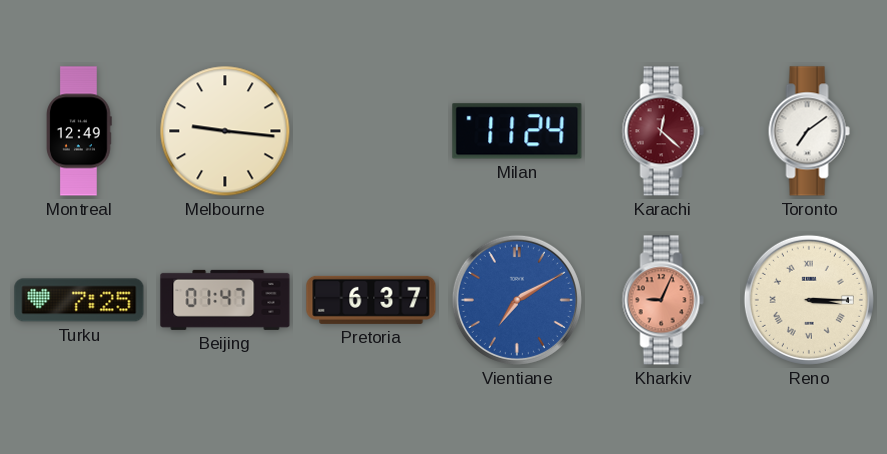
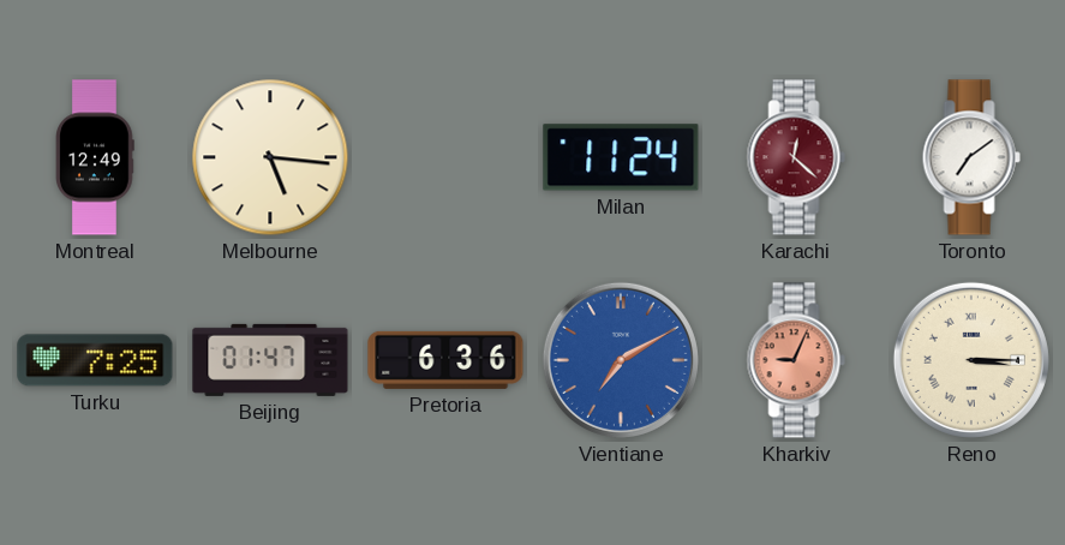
Melbourne: 9:16 -> 5:16
Pretoria: 6:37 -> 6:36
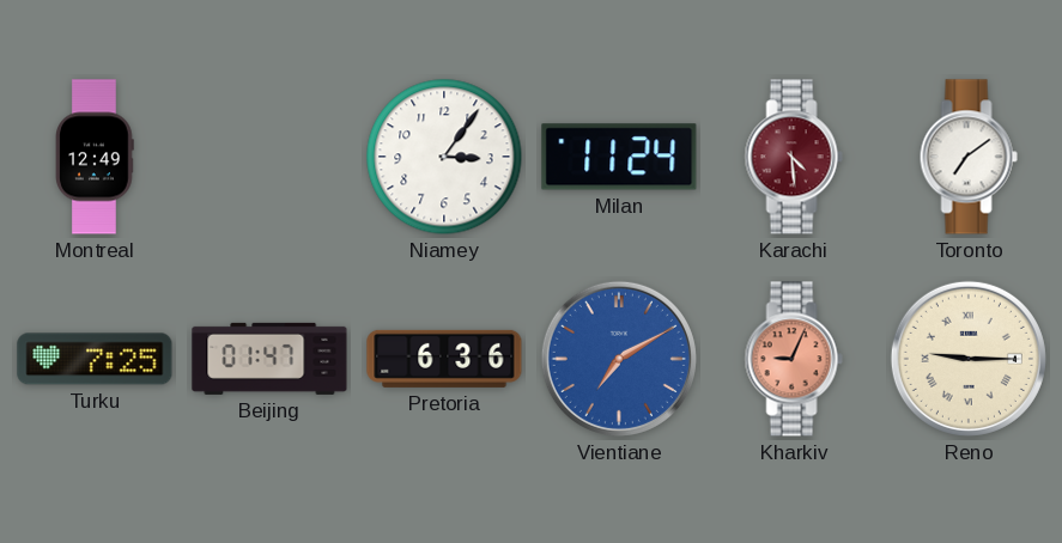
Melbourne: 5:16 -> none
Niamey: none -> 3:06
Karachi: 12:22 -> 4:29
Reno: 3:15 -> 9:15
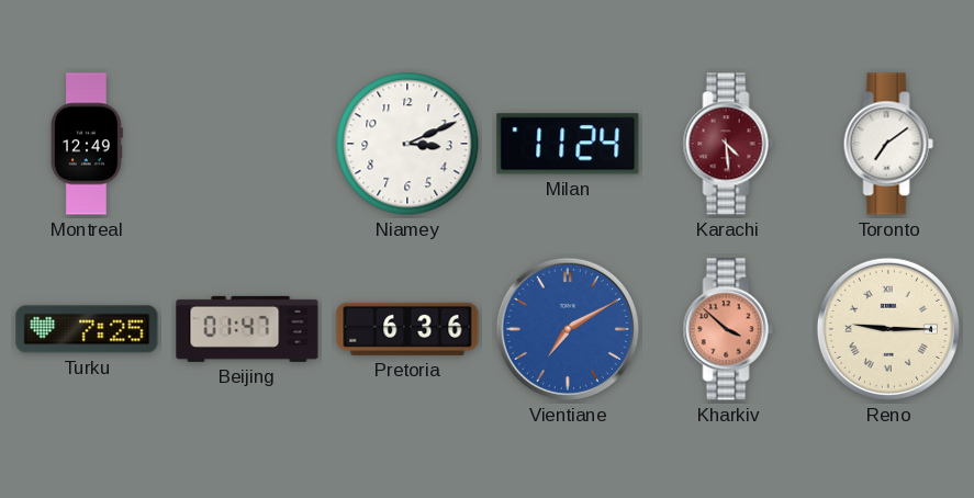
Niamey: 3:06 -> 3:11
Kharkiv: 9:04 -> 3:52
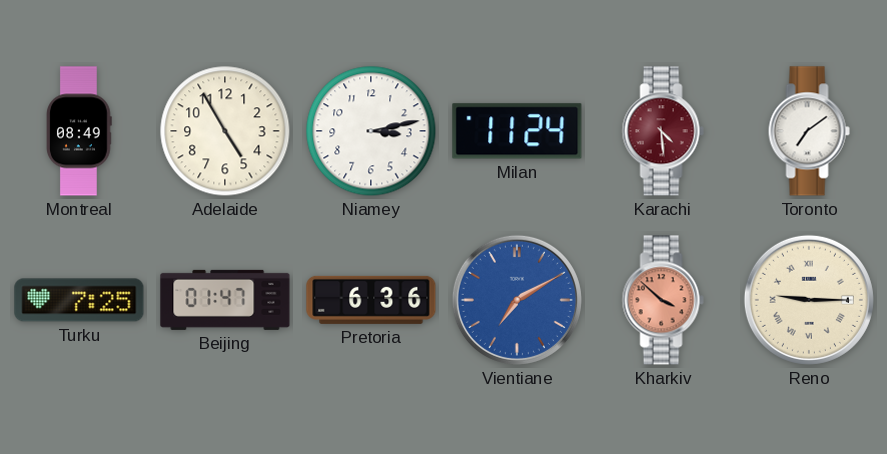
Montreal: 12:49 -> 08:49
Adelaide: none -> 4:55
Niamey: 3:11 -> 3:13
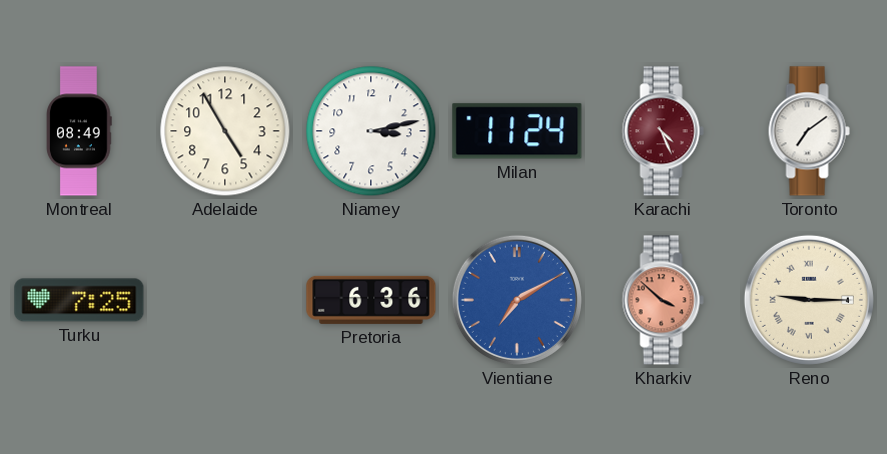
Karachi: 4:29 -> 4:26
Beijing: 01:47 -> none
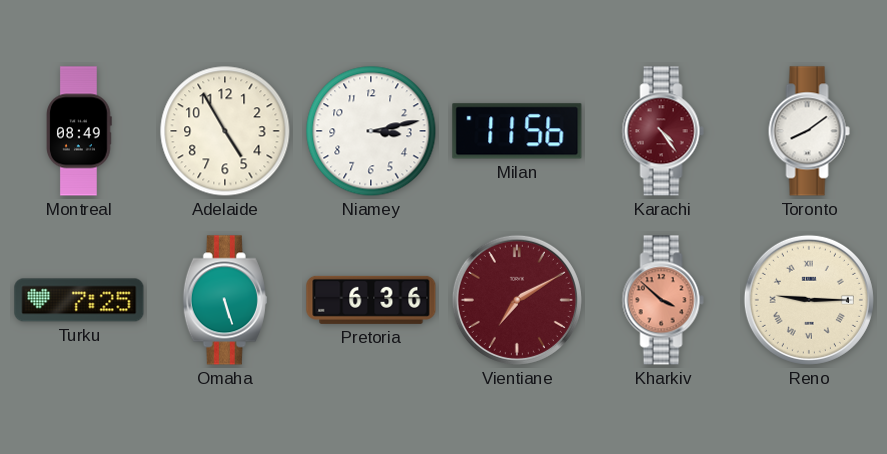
Milan: 11:24 -> 11:56
Karachi: 4:26 -> 4:24
Toronto: 7:09 -> 8:09
Omaha: none -> 5:27
Vientiane dial: blue -> burgundy
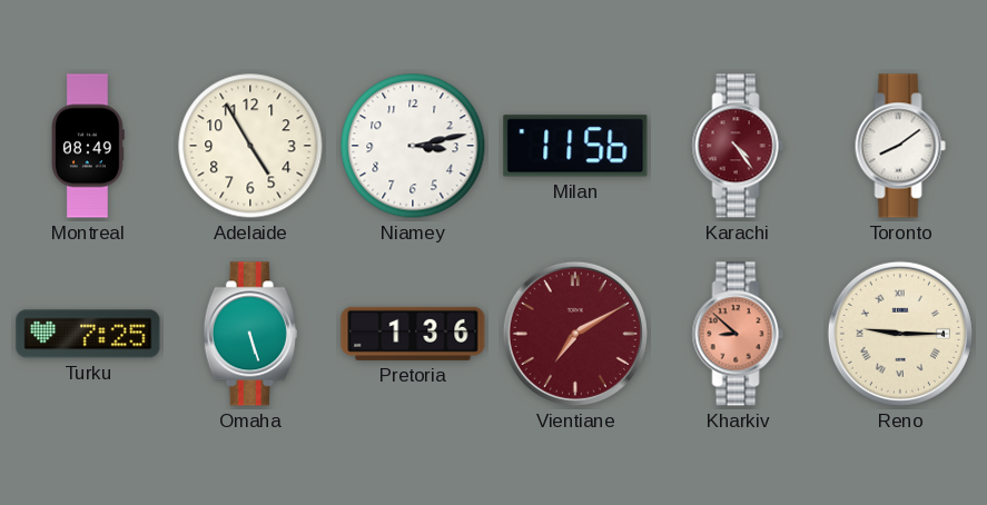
Pretoria: 6:36 -> 1:36
Kharkiv: 3:52 -> 8:52
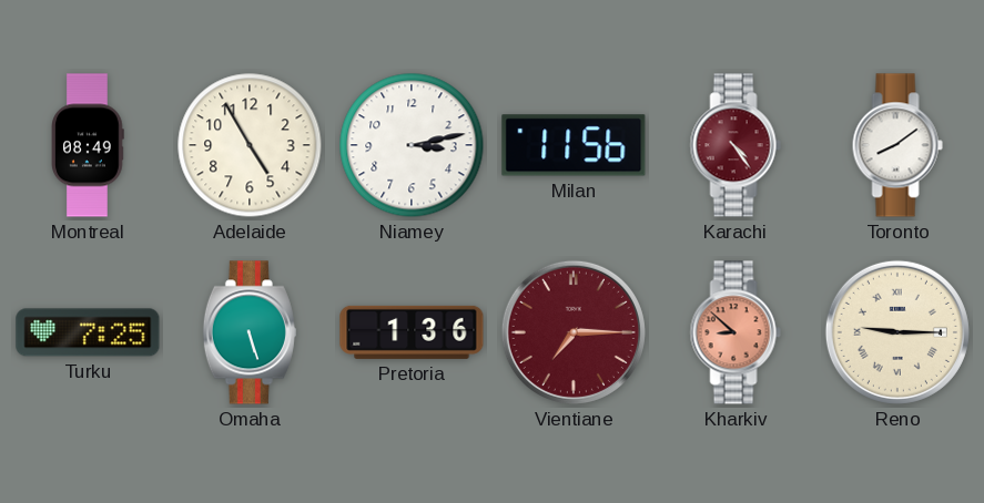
Vientiane: 7:10 -> 7:15
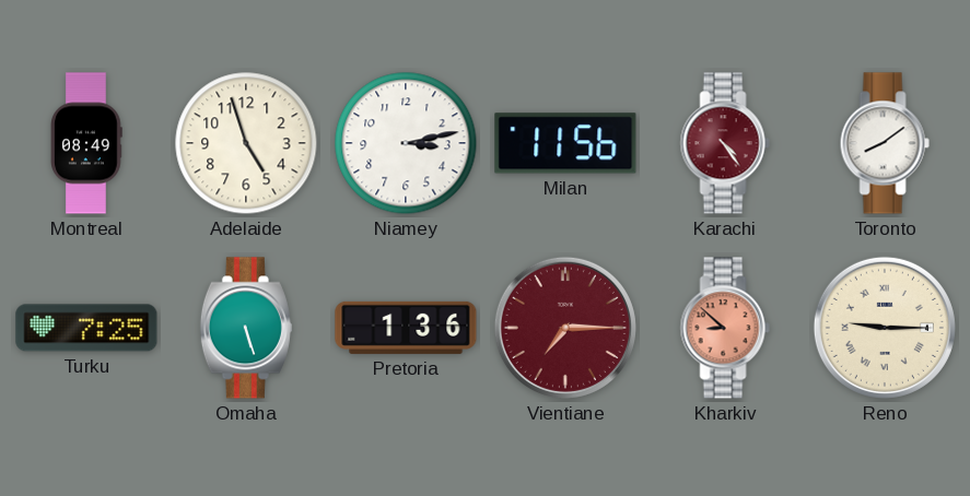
Adelaide: 4:55 -> 4:57
